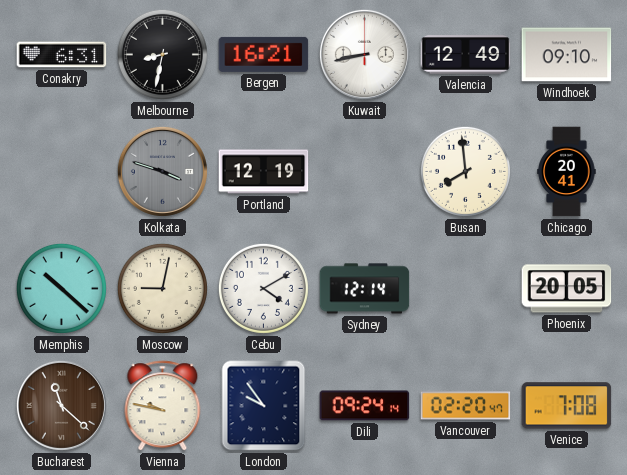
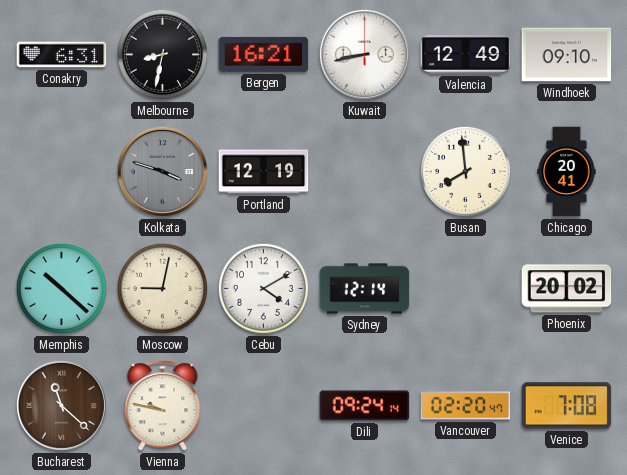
Phoenix: 20:05 -> 20:02
London: 9:54 -> none
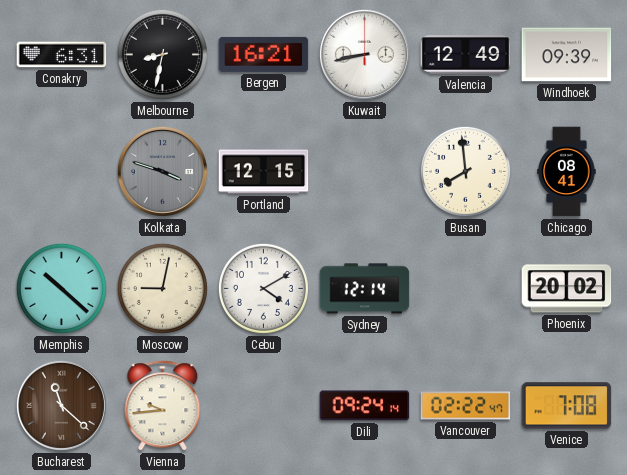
Windhoek: 09:10 -> 09:39
Portland: 12:19 -> 12:15
Chicago: 20:41 -> 08:41
Vienna: 9:47 -> 9:44
Vancouver: 02:20 -> 02:22
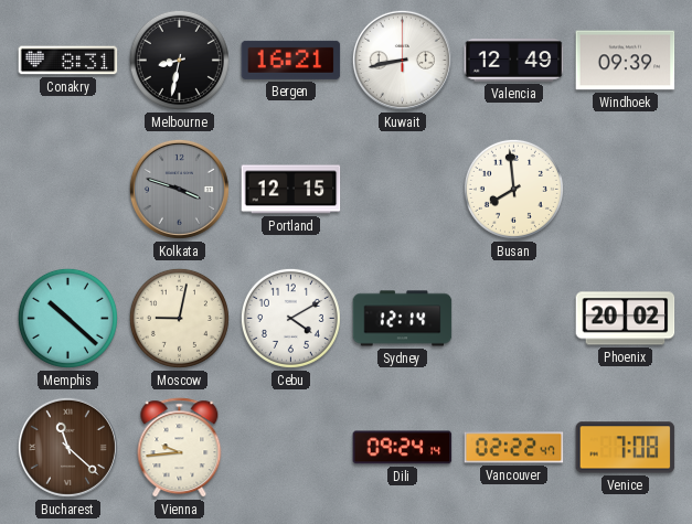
Conakry: 6:31 -> 8:31
Chicago: 08:41 -> none
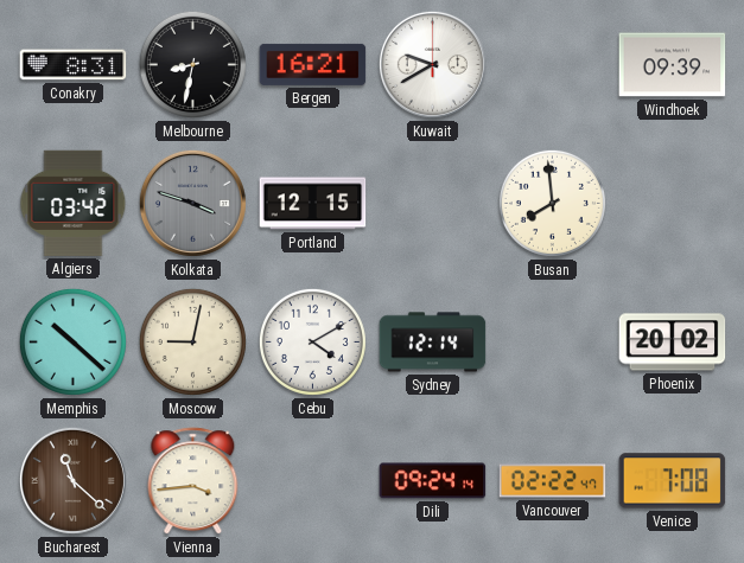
Kuwait: 8:43 -> 9:40
Valencia: 12:49 -> none
Algiers: none -> 03:42
Vienna: 9:44 -> 3:44
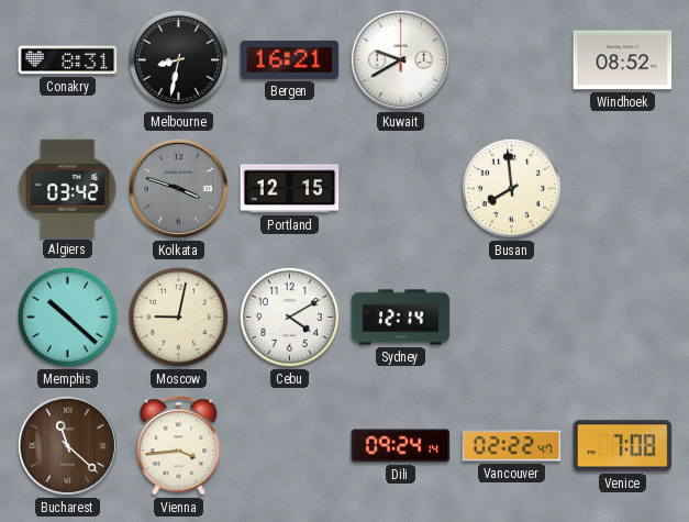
Windhoek: 09:39 -> 08:52
Phoenix: 20:02 -> none
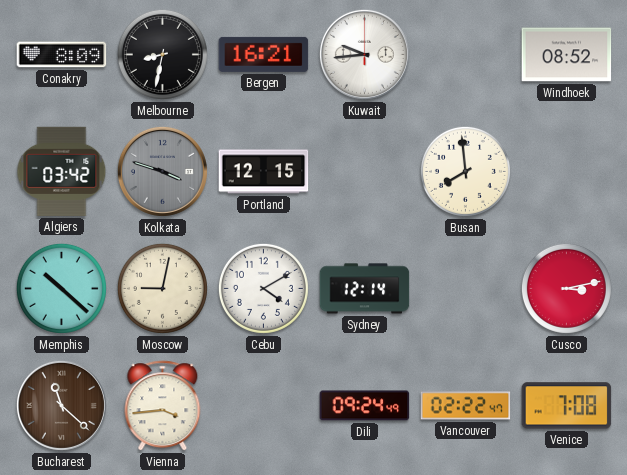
Conakry: 8:31 -> 8:09
Kuwait: 9:40 -> 9:44
Cusco: none -> 3:13
Dili: 09:24:14 -> 09:24:49
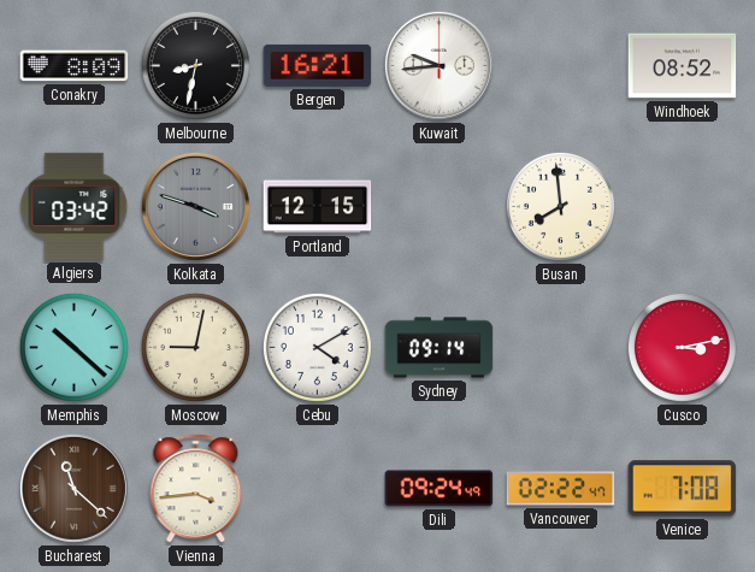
Sydney: 12:14 -> 09:14
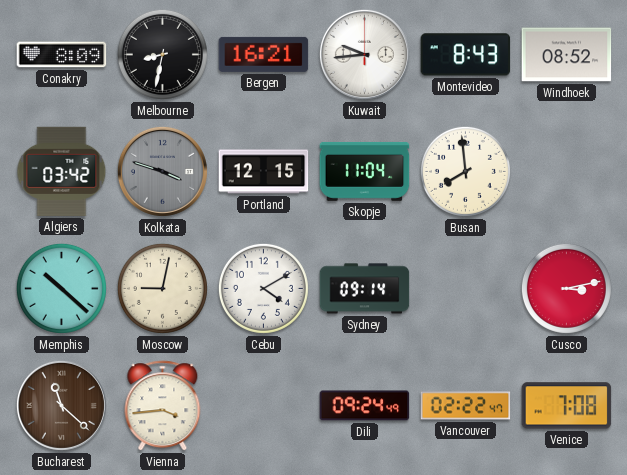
Montevideo: none -> 8:43
Skopje: none -> 11:04
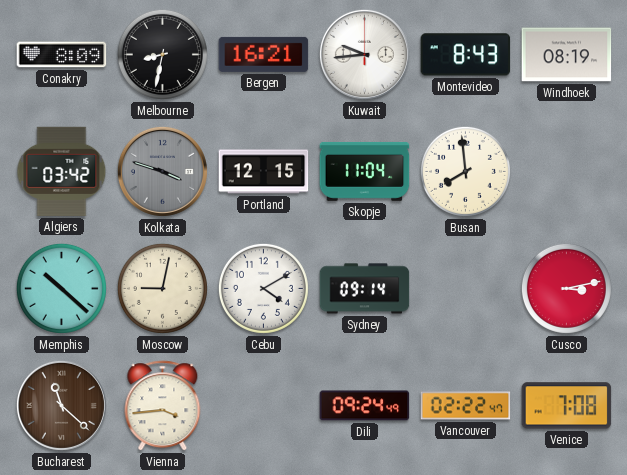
Windhoek: 08:52 -> 08:19
